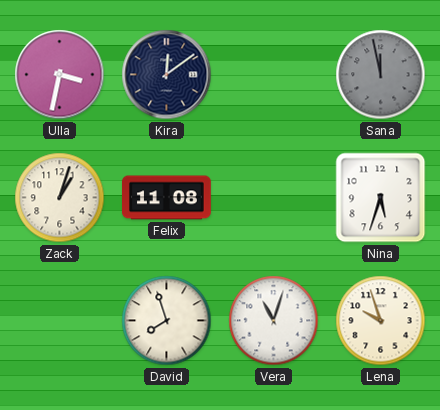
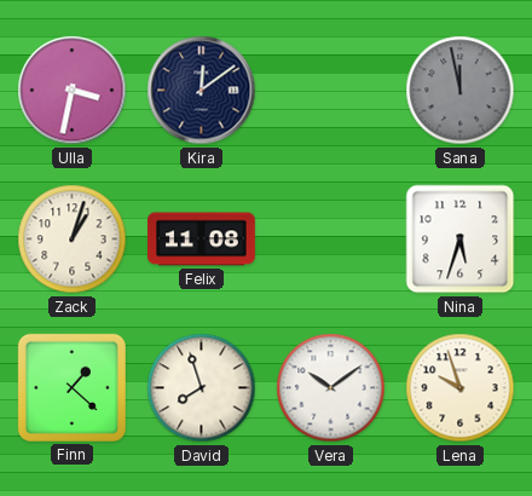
Finn: none -> 1:22
Vera: 11:03 -> 10:09
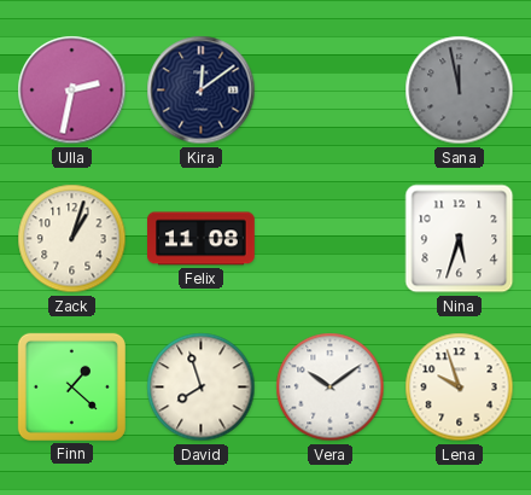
Ulla: 3:32 -> 2:32
